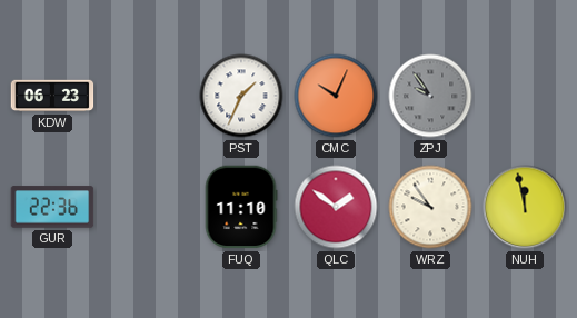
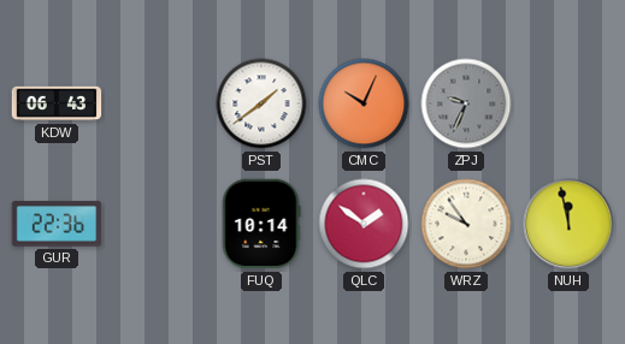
KDW: 06:23 -> 06:43
PST: 1:34 -> 1:39
ZPJ: 9:54 -> 9:34
FUQ: 11:10 -> 10:14
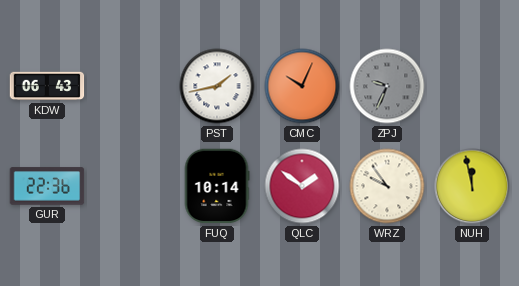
PST: 1:39 -> 1:43
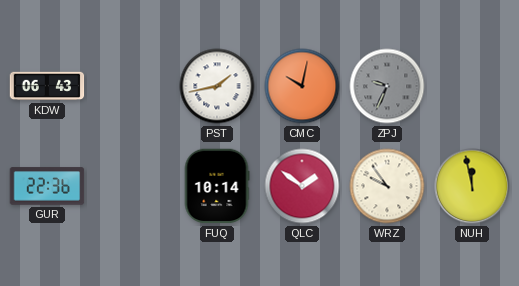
CMC: 10:04 -> 10:02
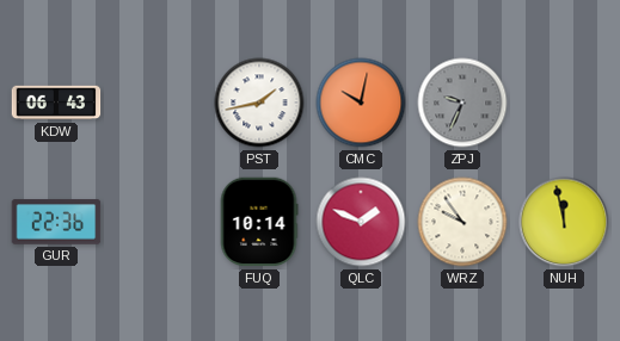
QLC: 1:51 -> 1:49
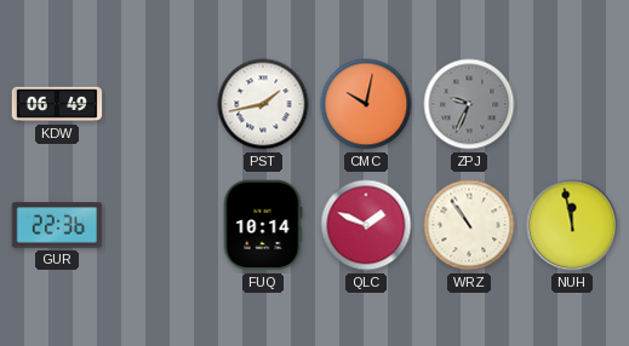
KDW: 06:43 -> 06:49
WRZ: 9:54 -> 10:54
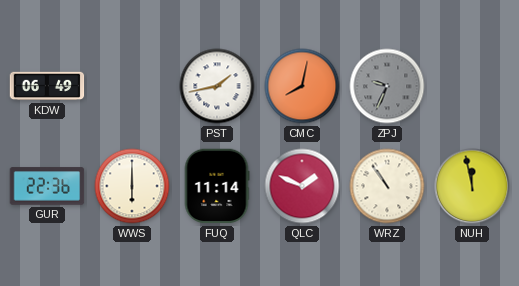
CMC: 10:02 -> 8:02
WWS: none -> 6:00
FUQ: 10:14 -> 11:14
